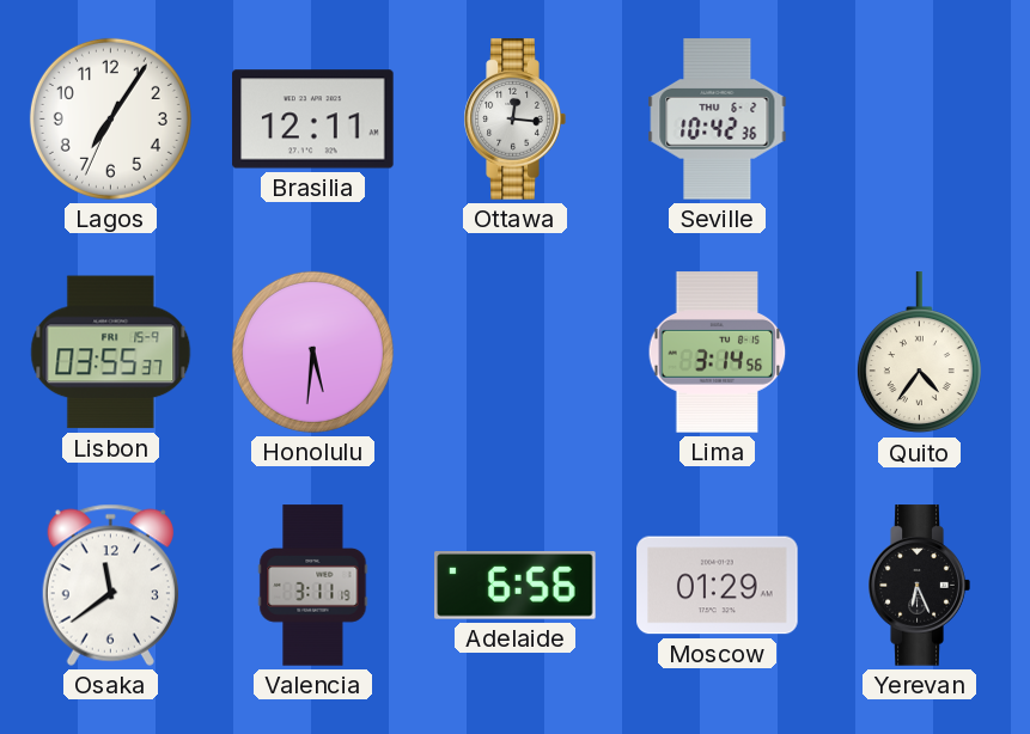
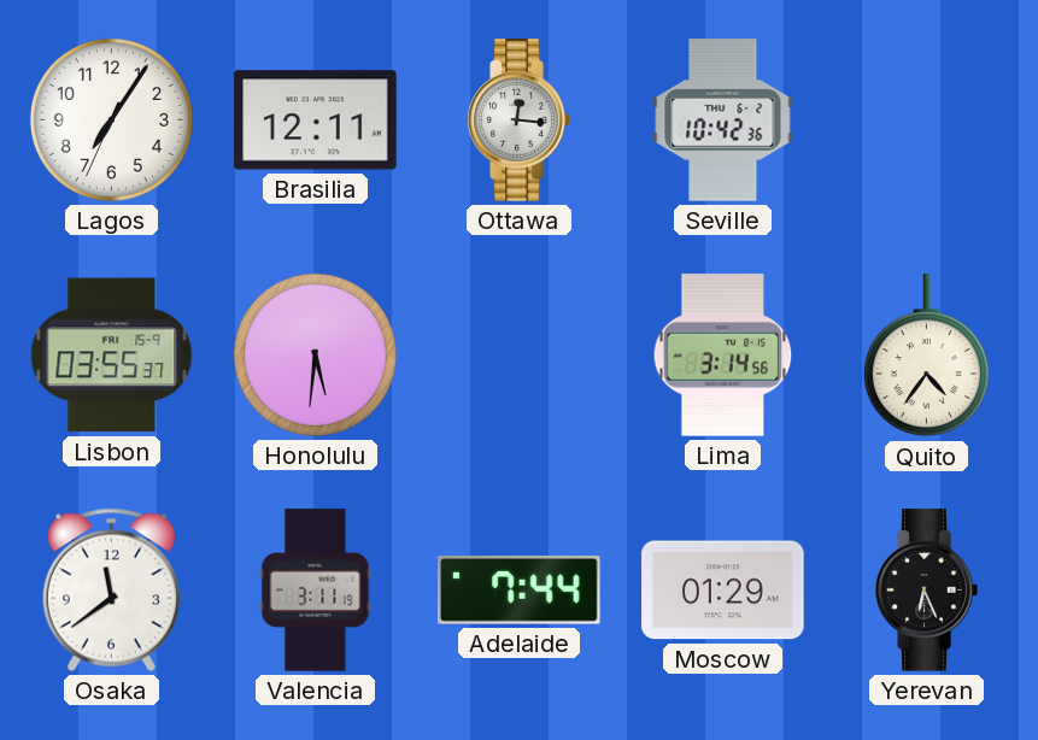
Adelaide: 6:56 -> 7:44
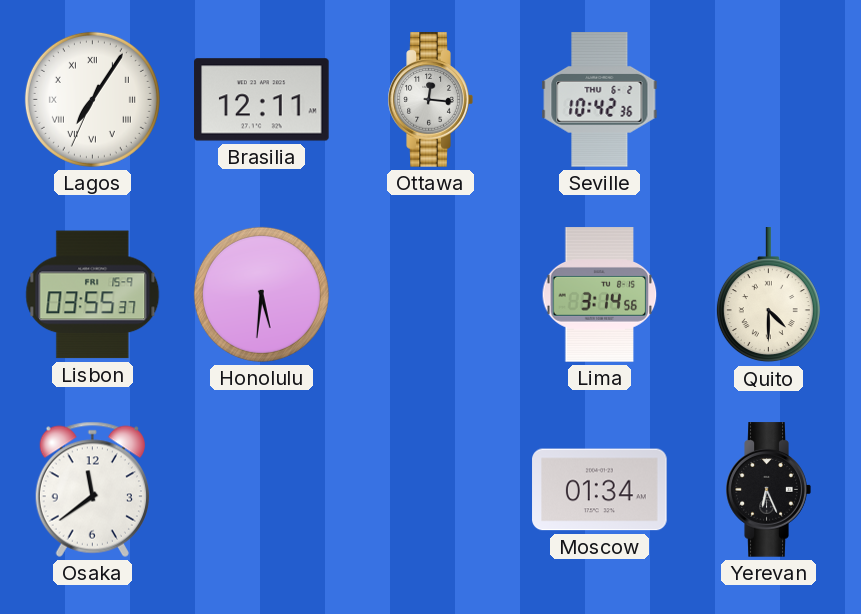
Lagos numerals: Arabic -> Roman
Quito: 4:36 -> 4:30
Valencia: 3:11 -> none
Adelaide: 7:44 -> none
Moscow: 01:29 -> 01:34
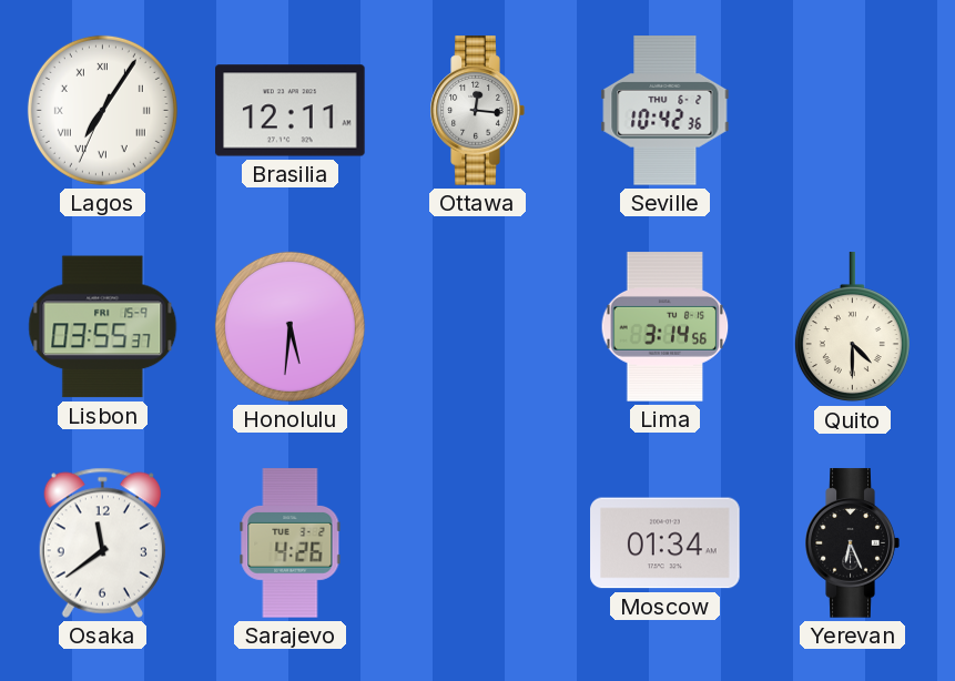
Sarajevo: none -> 4:26
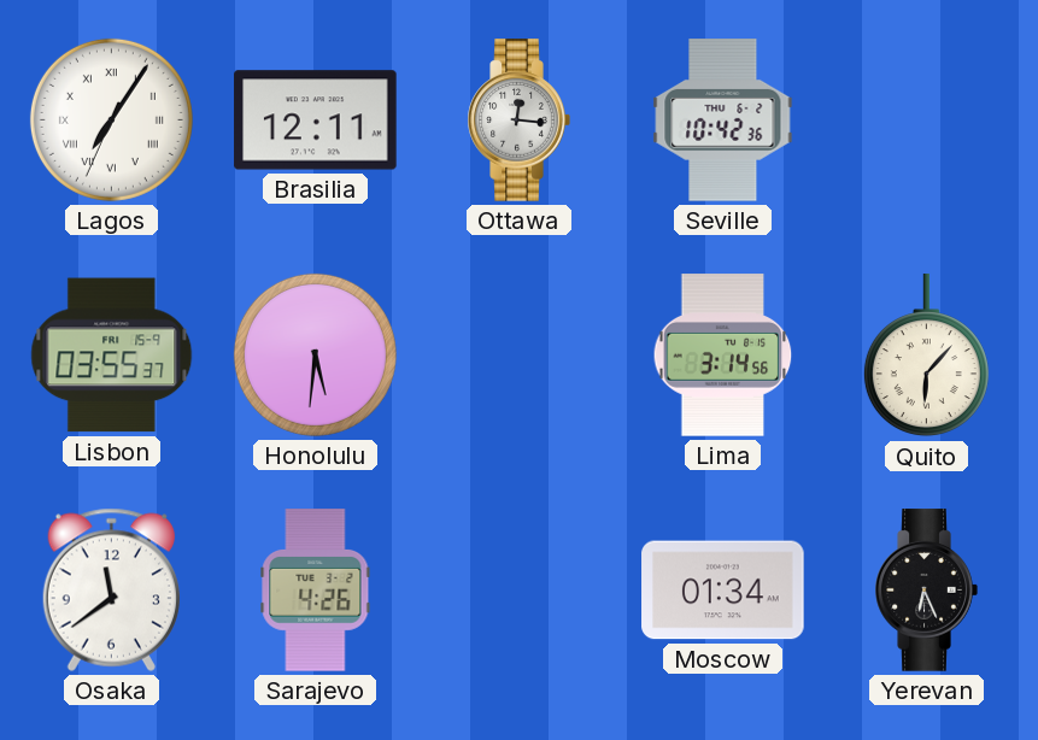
Quito: 4:30 -> 6:07
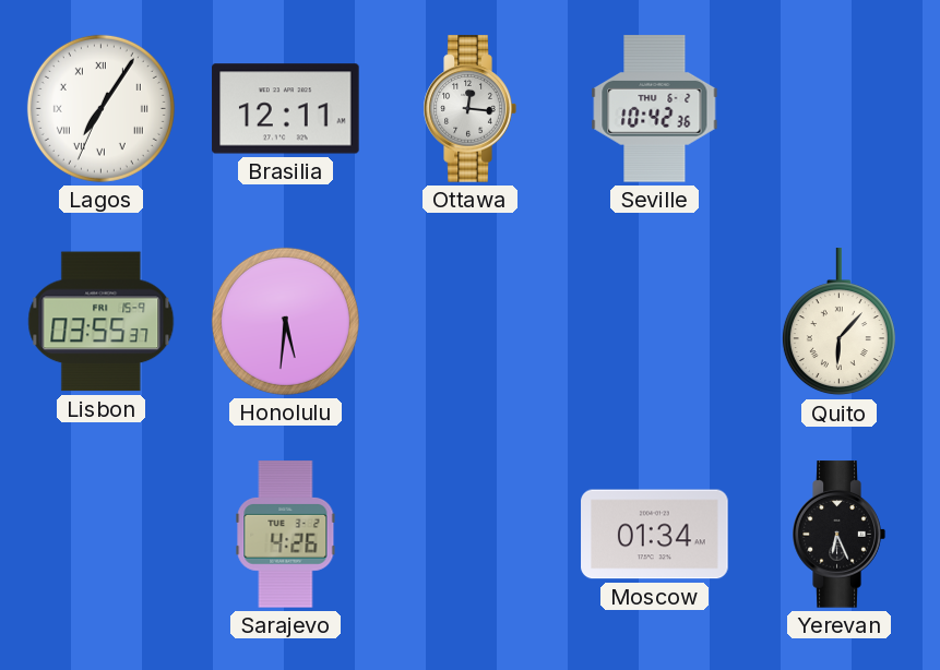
Lima: 3:14 -> none
Osaka: 11:39 -> none
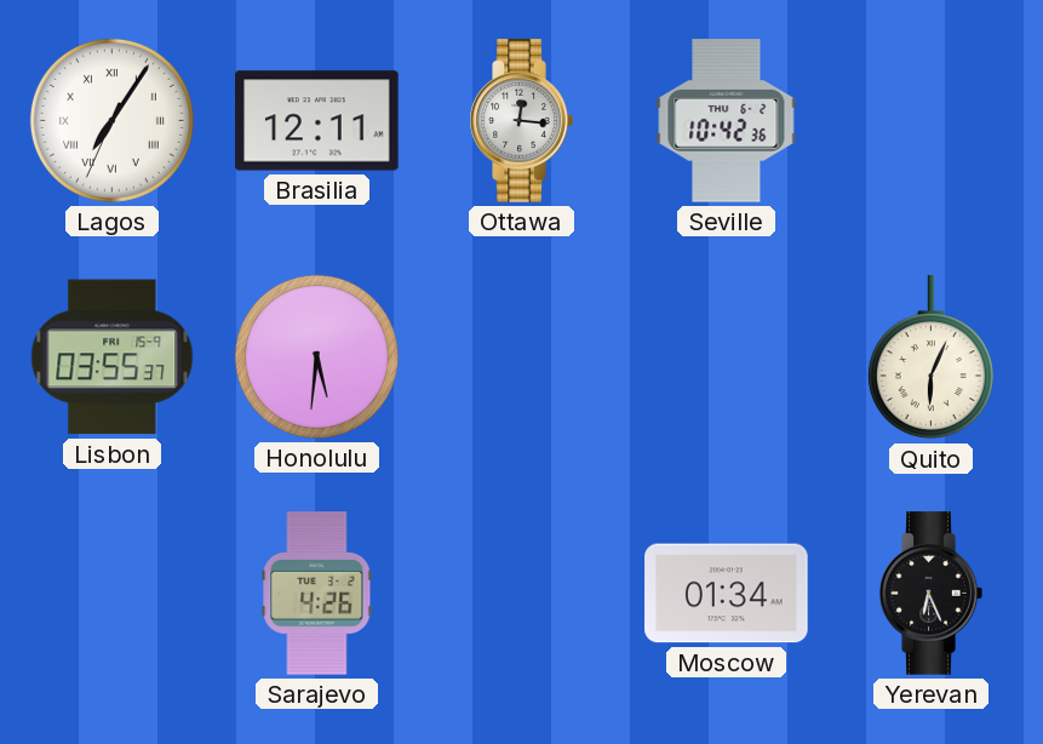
Quito: 6:07 -> 6:04
